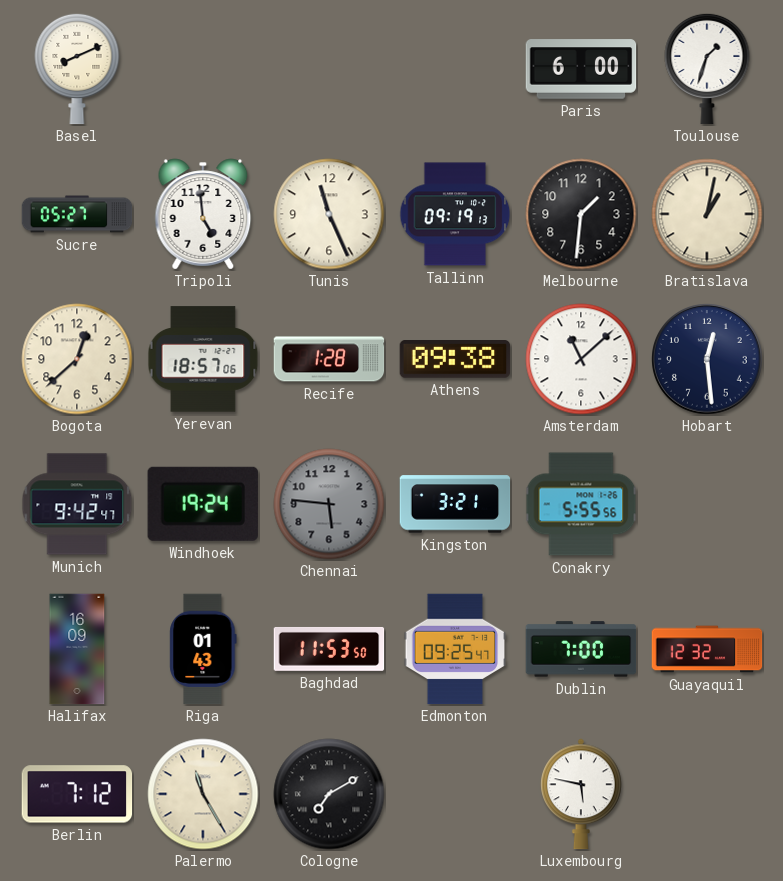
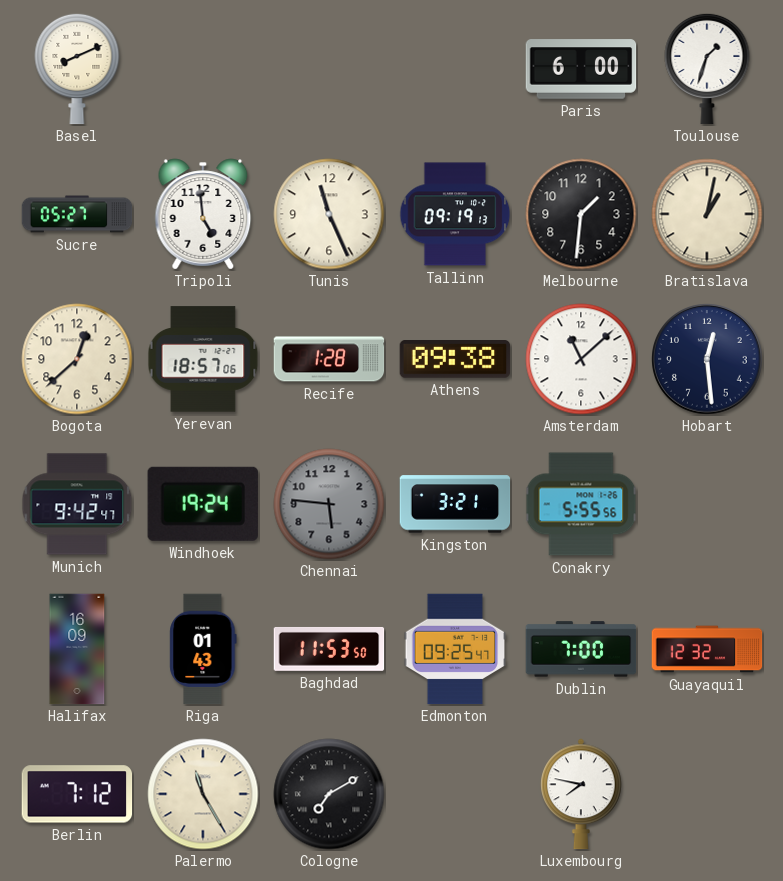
Luxembourg: 5:47 -> 7:47
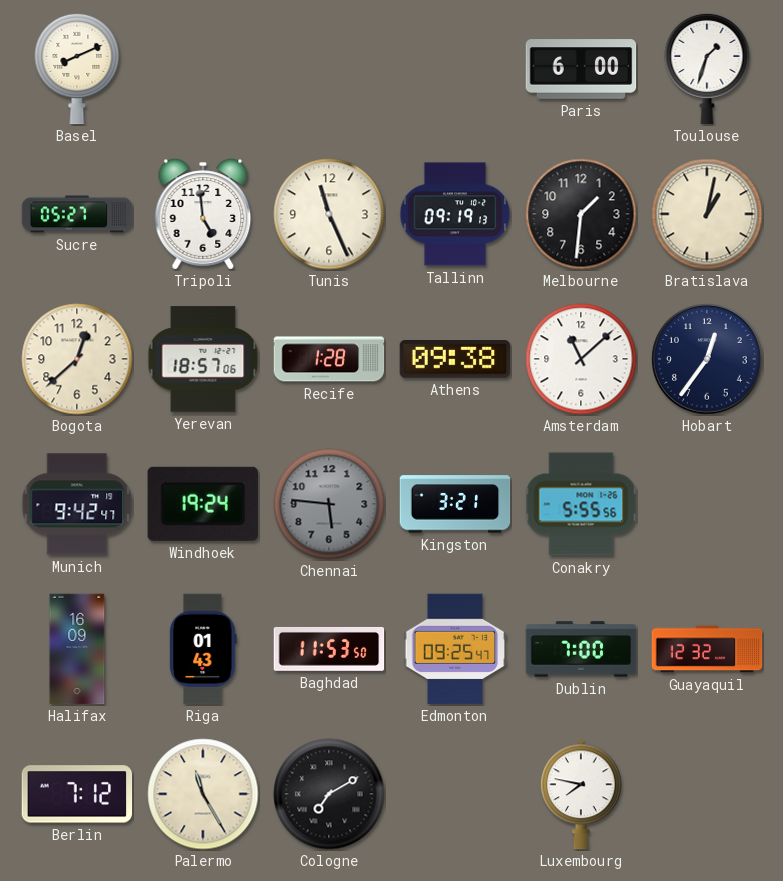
Hobart: 12:29 -> 12:36
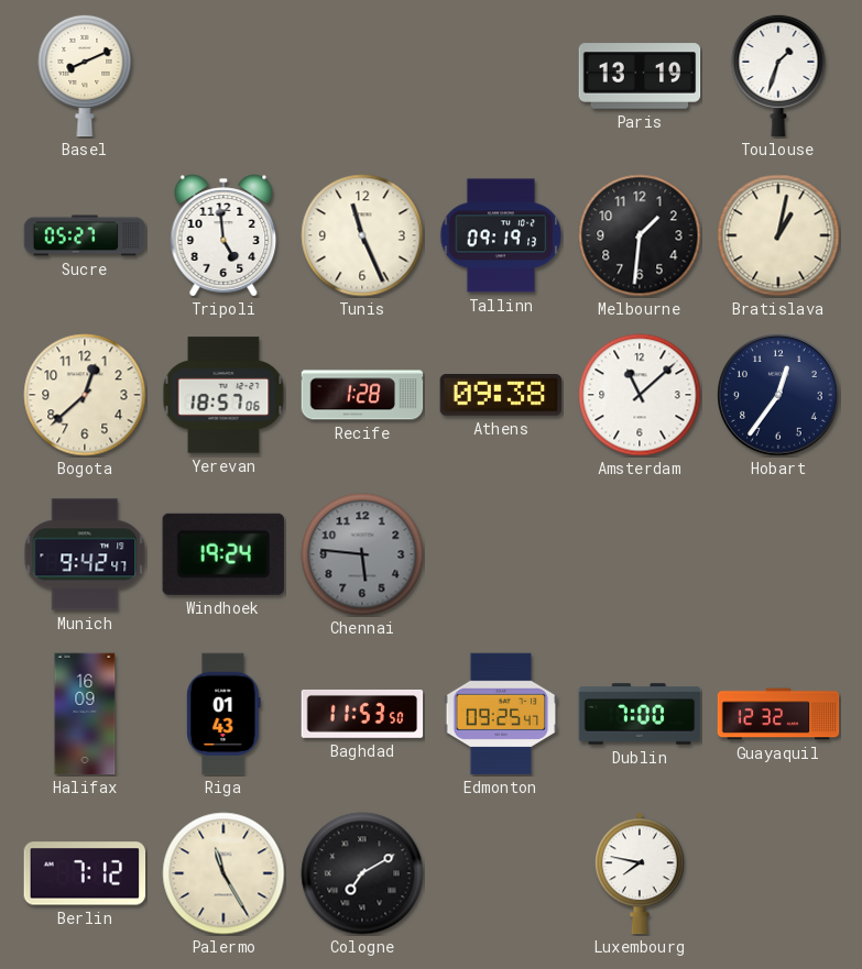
Paris: 6:00 -> 13:19
Kingston: 3:21 -> none
Conakry: 5:55 -> none
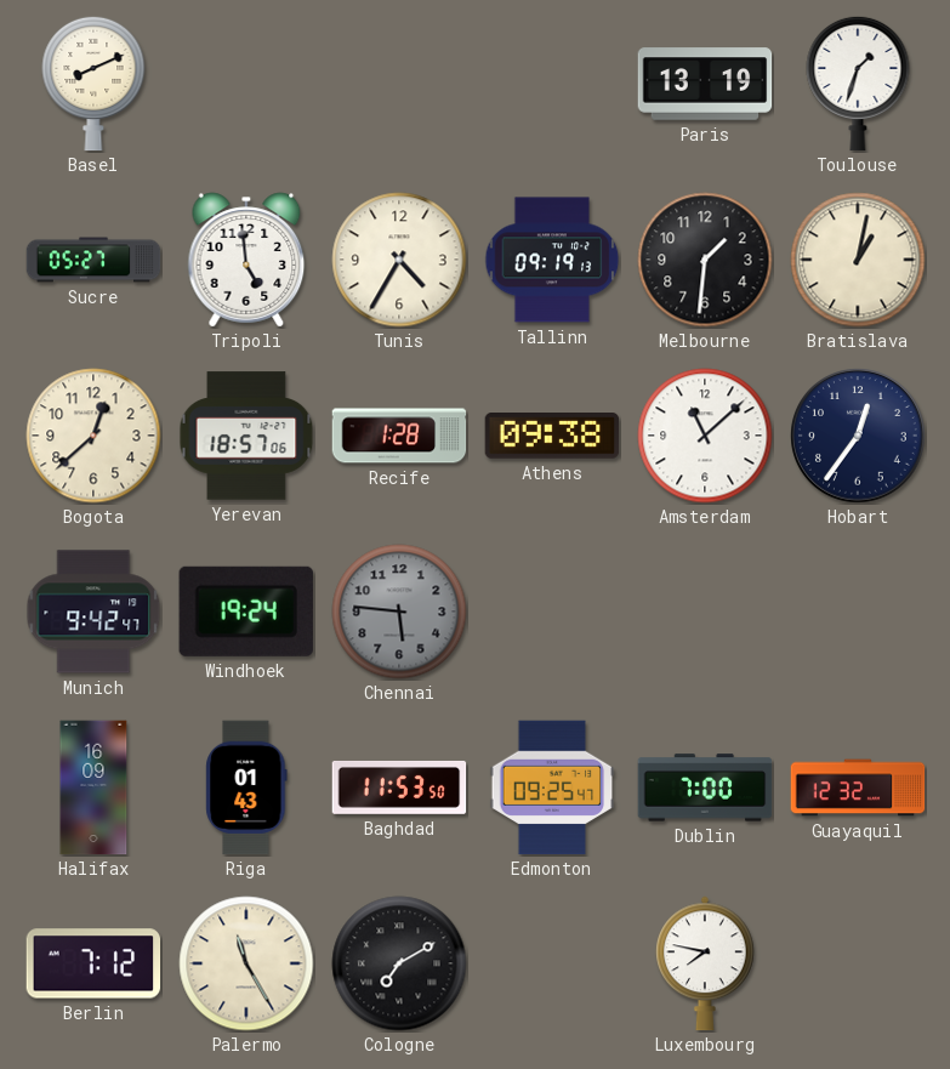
Tunis: 11:26 -> 4:35
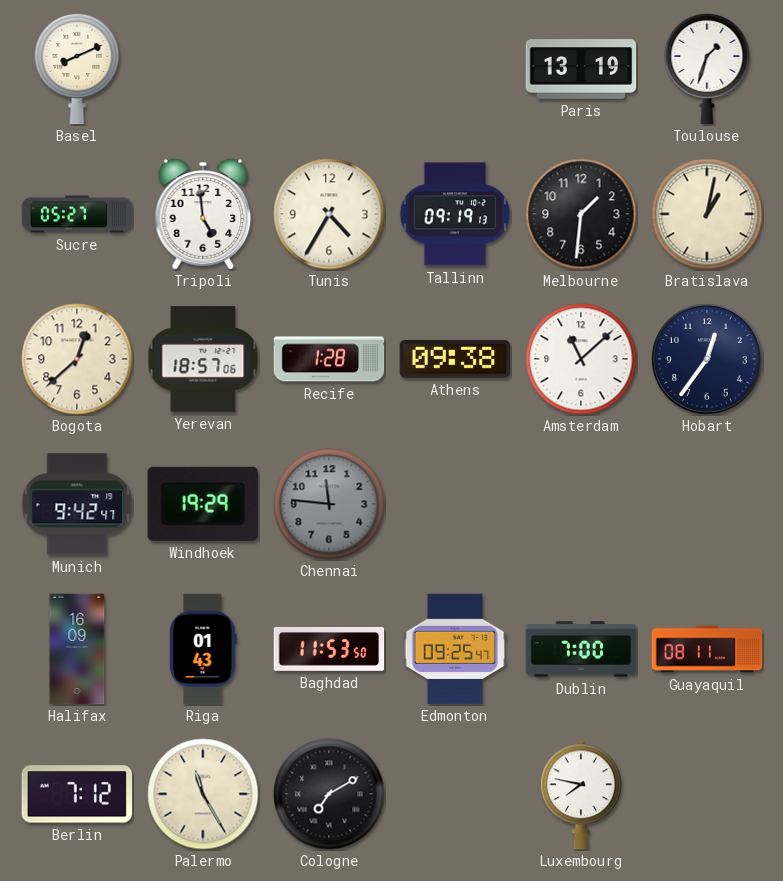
Windhoek: 19:24 -> 19:29
Chennai: 5:46 -> 11:46
Guayaquil: 12:32 -> 08:11
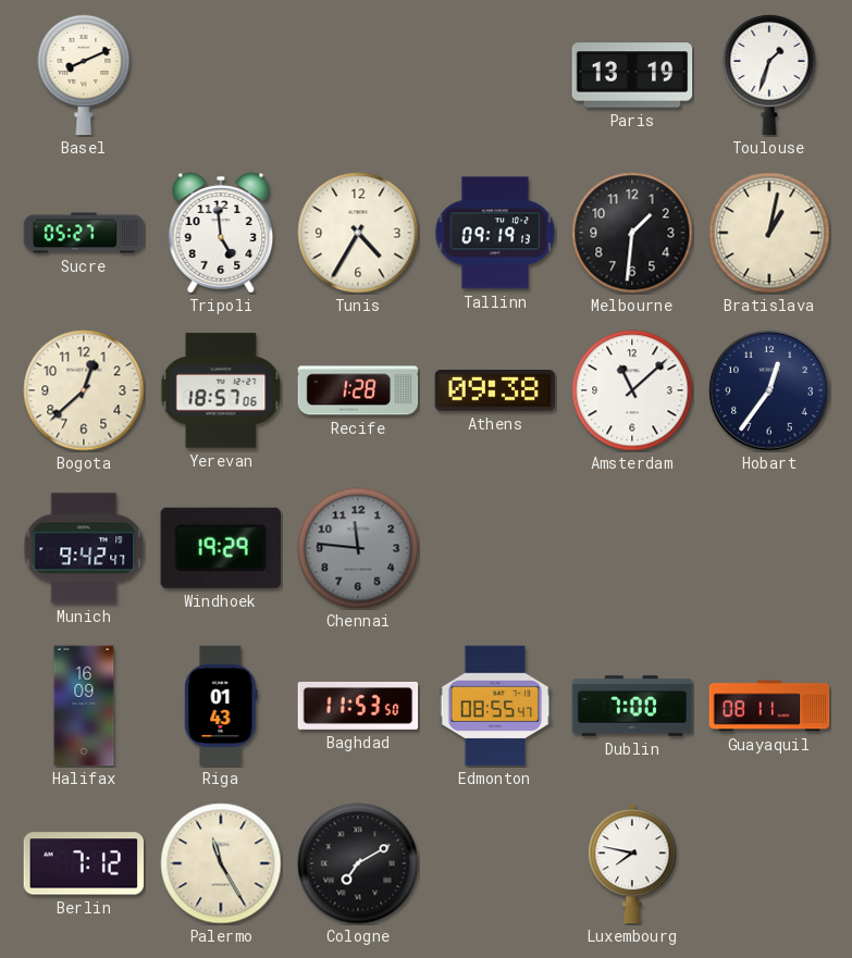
Edmonton: 09:25 -> 08:55
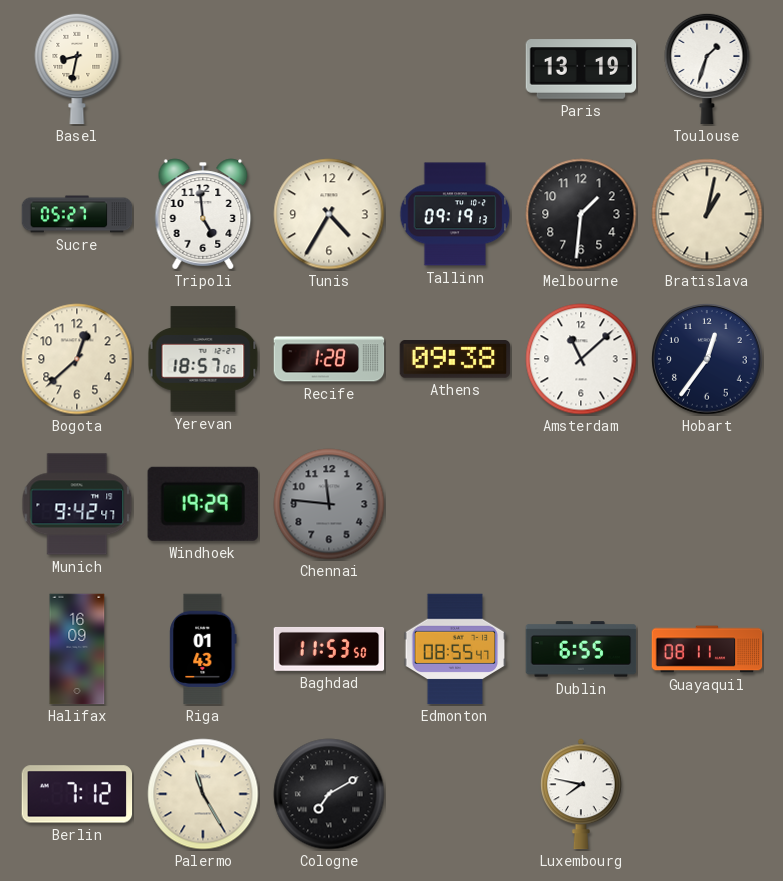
Basel: 8:11 -> 8:32
Dublin: 7:00 -> 6:55
